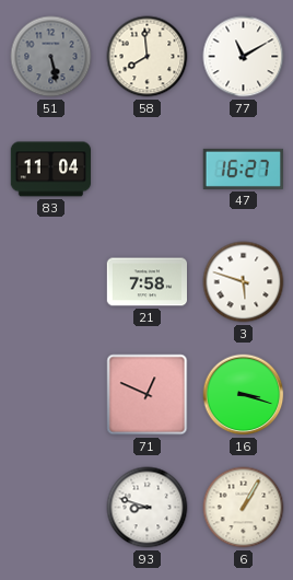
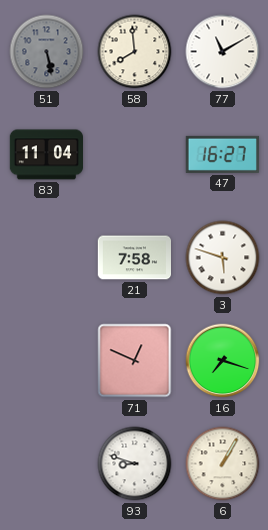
16: 3:18 -> 7:18
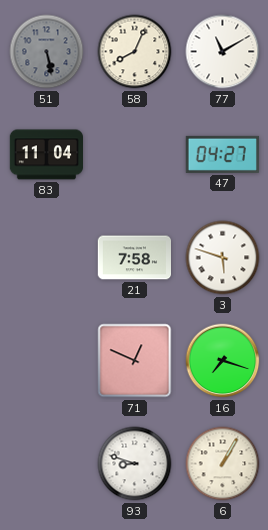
58: 7:59 -> 8:04
47: 16:27 -> 04:27
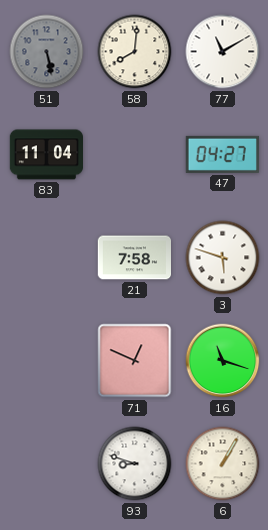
58: 8:04 -> 8:01
16: 7:18 -> 11:18
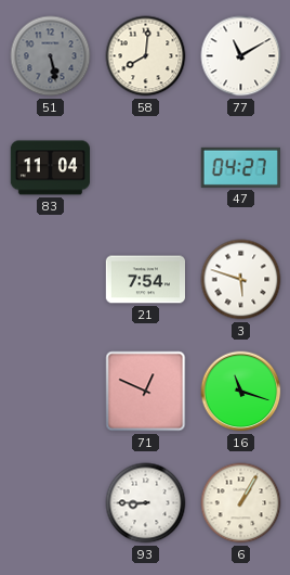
21: 7:58 -> 7:54
93: 8:48 -> 8:45
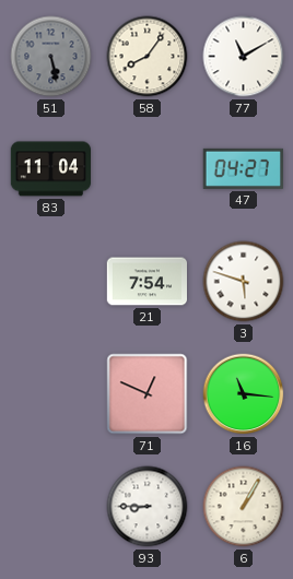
58: 8:01 -> 8:06
16: 11:18 -> 11:16
